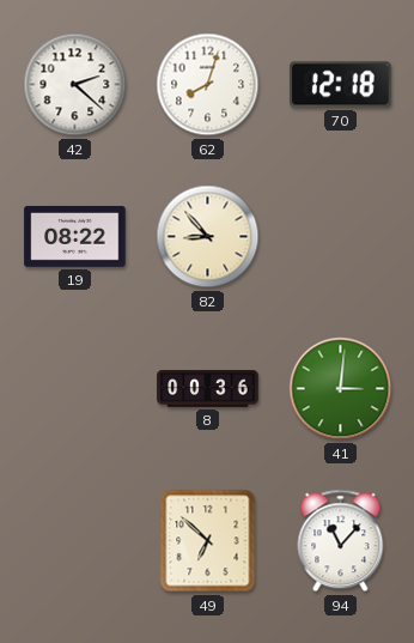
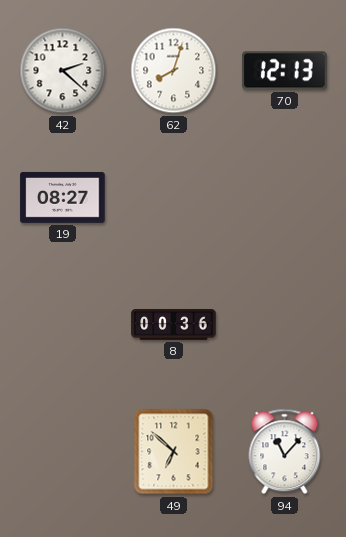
70: 12:18 -> 12:13
19: 08:22 -> 08:27
82: 8:53 -> none
41: 3:01 -> none
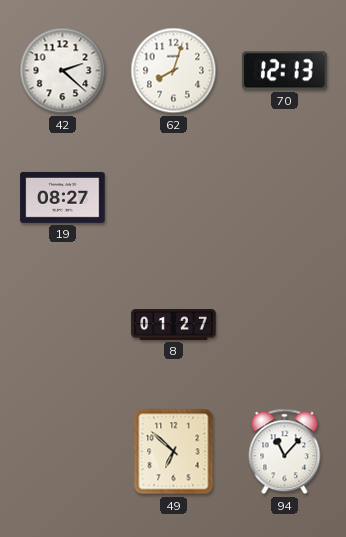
8: 00:36 -> 01:27
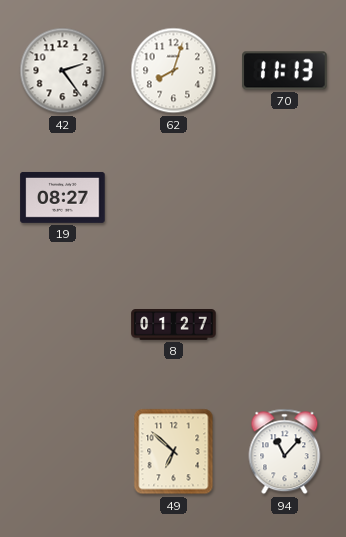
42: 2:22 -> 2:24
70: 12:13 -> 11:13
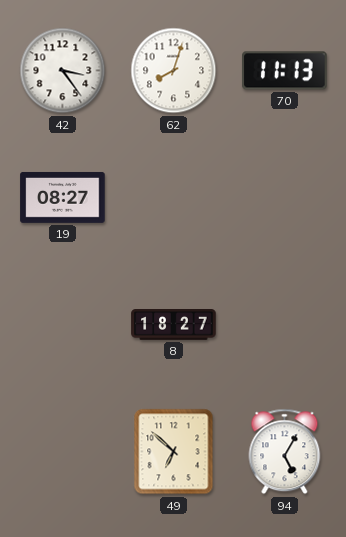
42: 2:24 -> 3:24
8: 01:27 -> 18:27
94: 11:07 -> 5:05
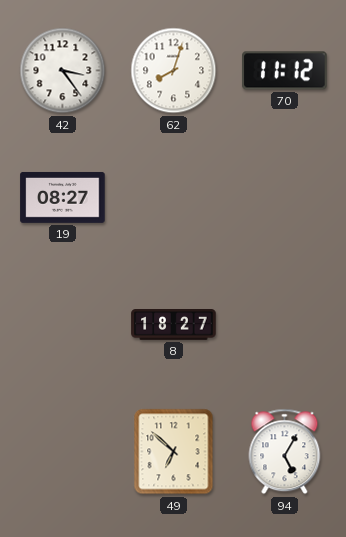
70: 11:13 -> 11:12
